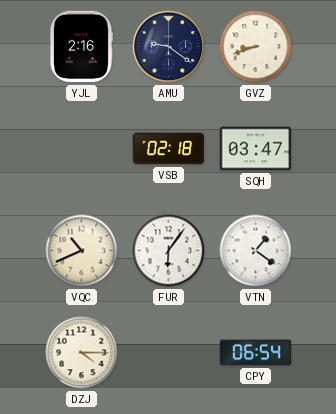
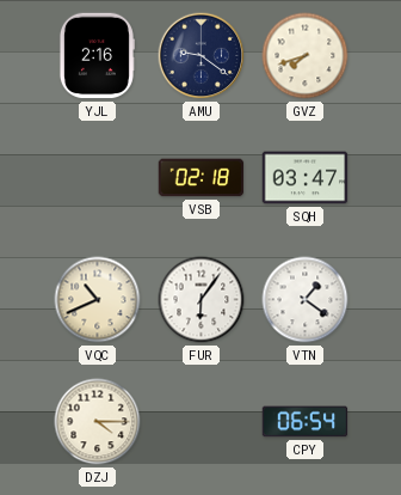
GVZ: 8:42 -> 7:42
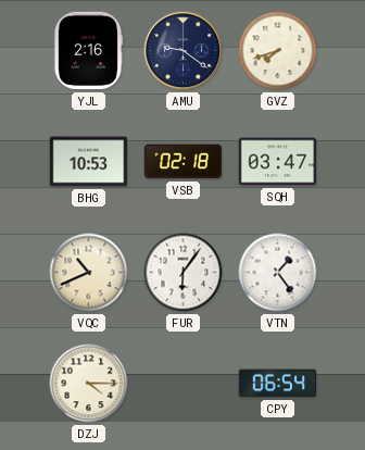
BHG: none -> 10:53
VTN: 1:21 -> 1:24
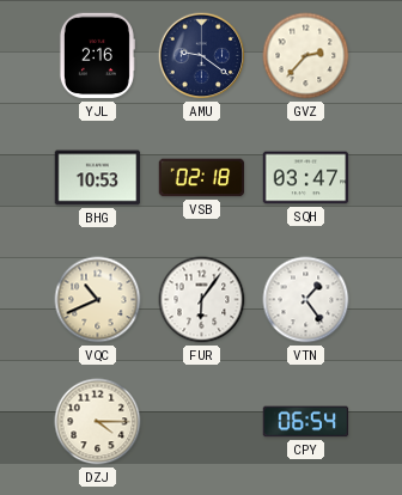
GVZ: 7:42 -> 2:37
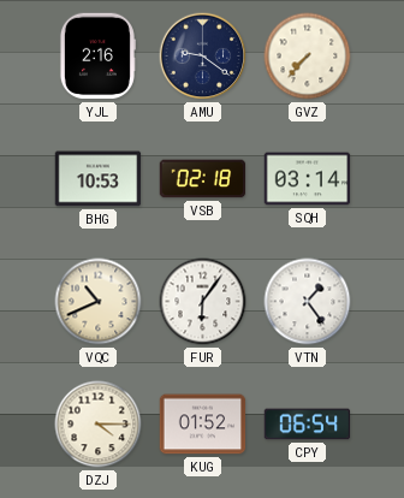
GVZ: 2:37 -> 7:37
SQH: 03:47 -> 03:14
KUG: none -> 01:52
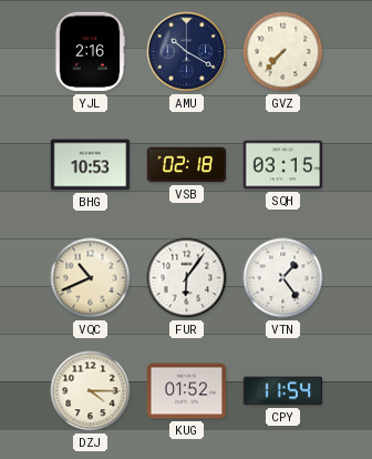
AMU: 9:21 -> 10:20
SQH: 03:14 -> 03:15
CPY: 06:54 -> 11:54
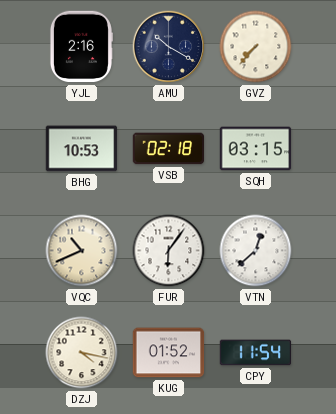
VTN: 1:24 -> 12:38
DZJ: 4:15 -> 4:17
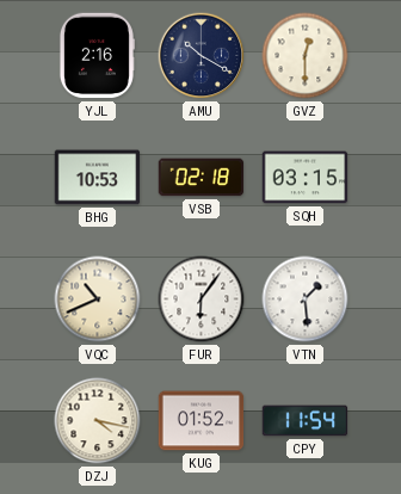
GVZ: 7:37 -> 12:30
VTN: 12:38 -> 1:29
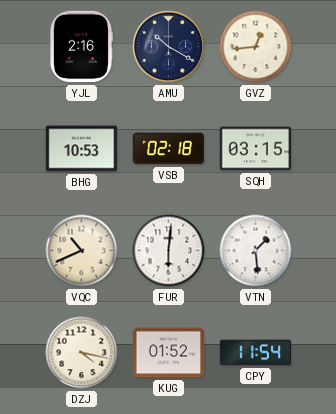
GVZ: 12:30 -> 12:44
FUR: 6:06 -> 6:01
